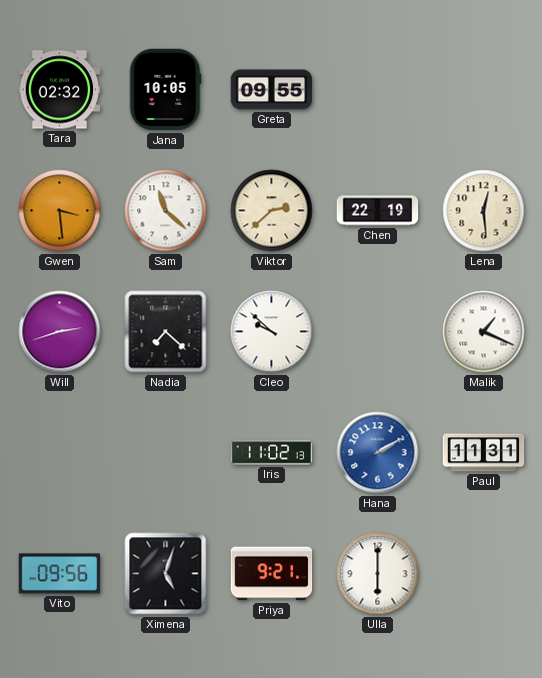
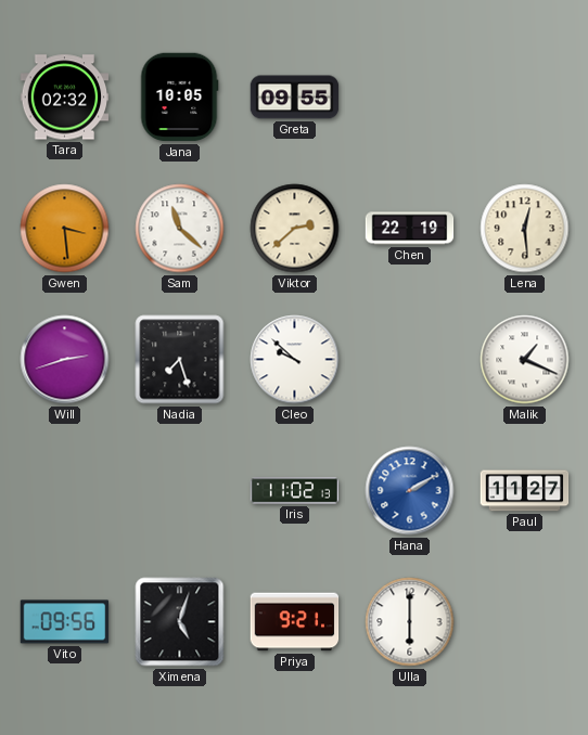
Nadia: 7:22 -> 7:27
Paul: 11:31 -> 11:27
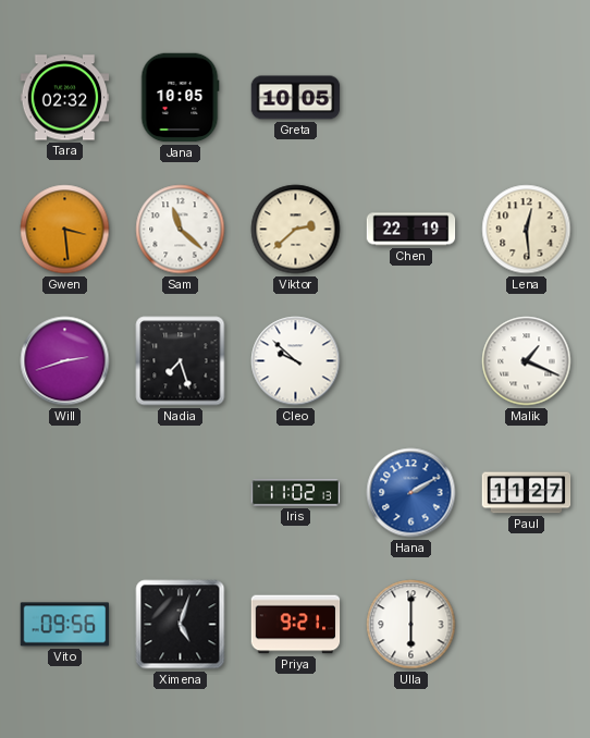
Greta: 09:55 -> 10:05
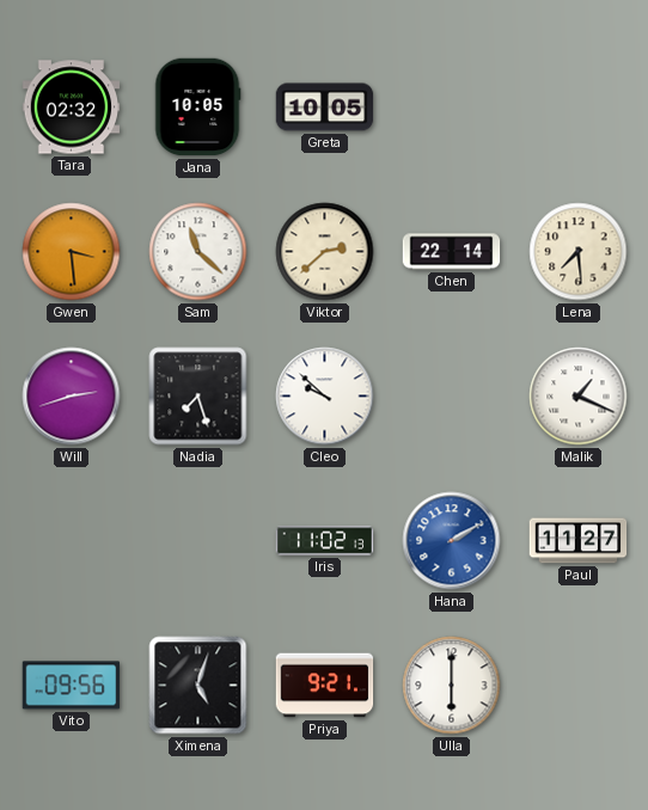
Chen: 22:19 -> 22:14
Lena: 12:29 -> 7:29
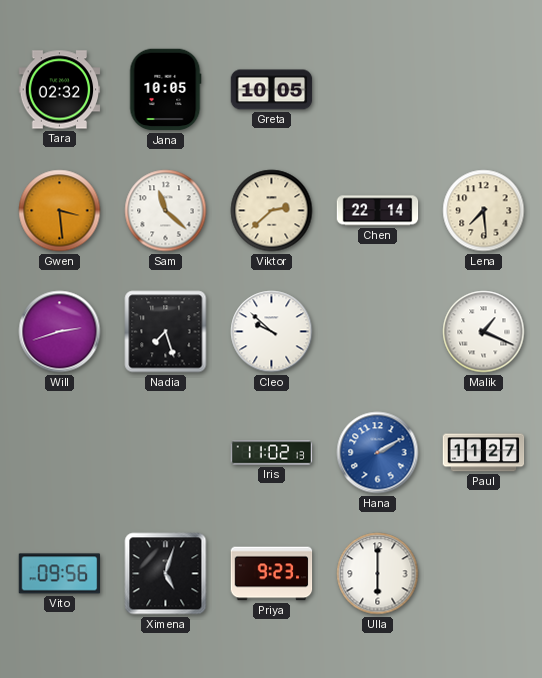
Priya: 9:21 -> 9:23
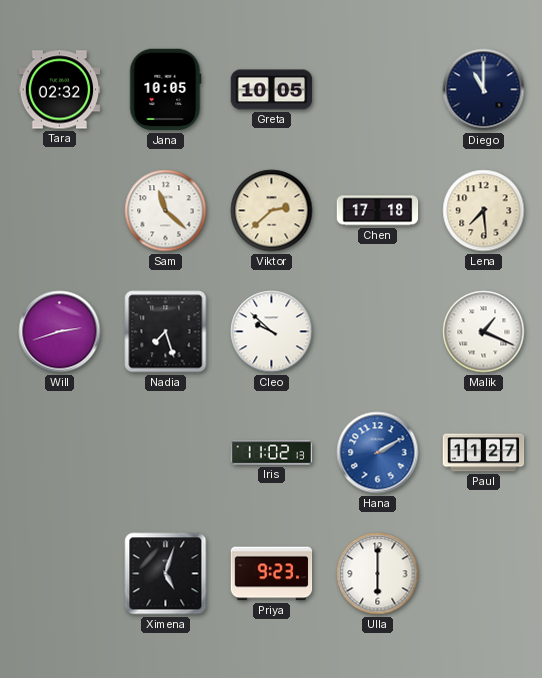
Diego: none -> 11:00
Gwen: 3:29 -> none
Chen: 22:14 -> 17:18
Vito: 09:56 -> none
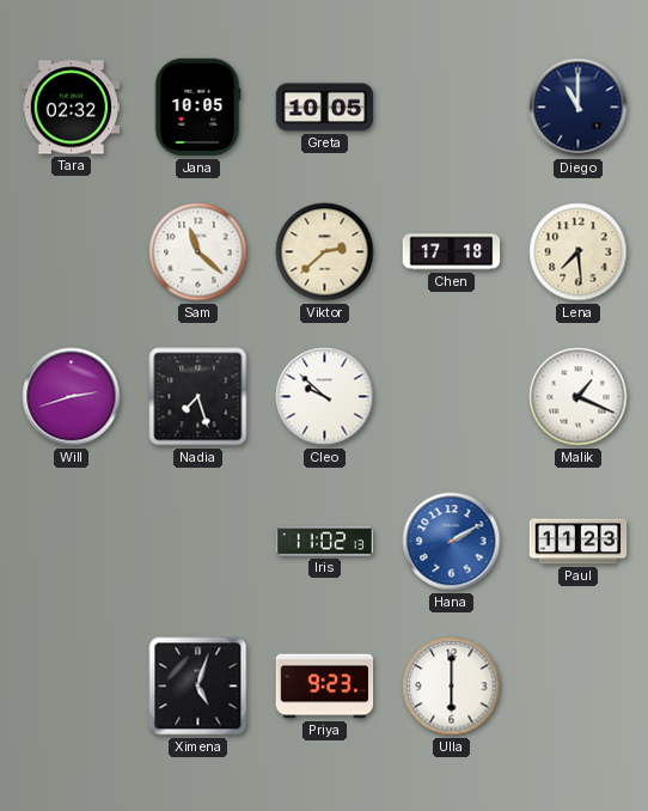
Paul: 11:27 -> 11:23
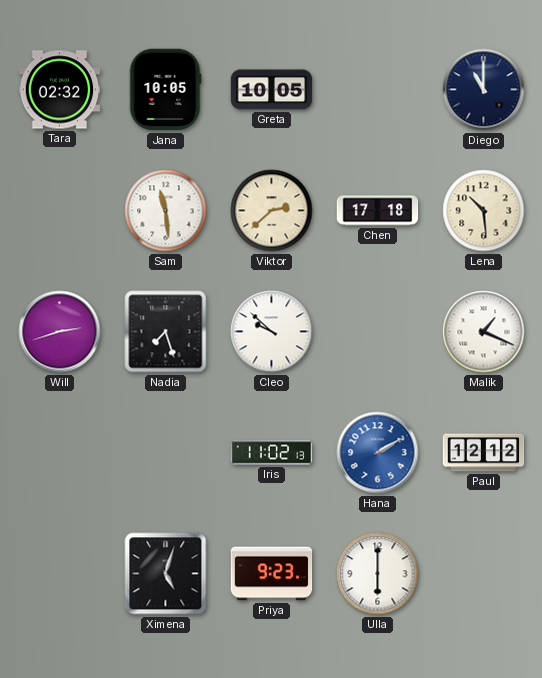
Sam: 11:22 -> 11:29
Lena: 7:29 -> 10:29
Paul: 11:23 -> 12:12
